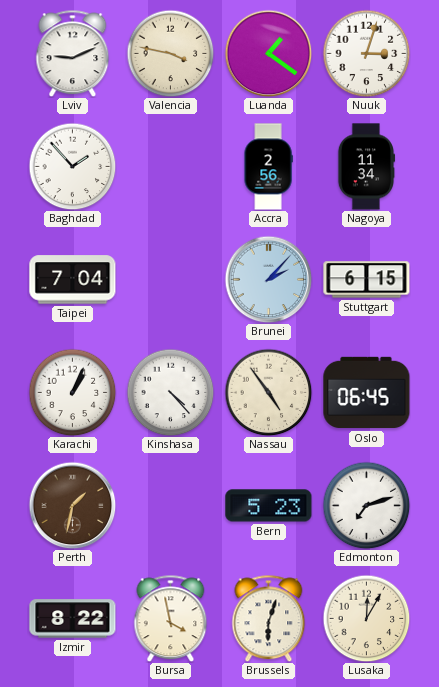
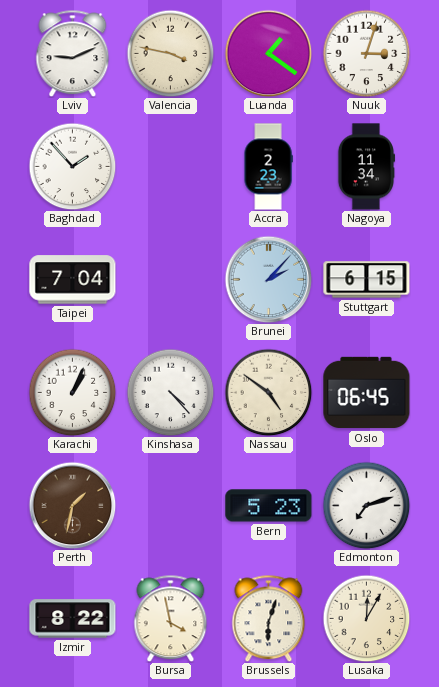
Accra: 2:56 -> 2:23
Nassau: 4:54 -> 4:51
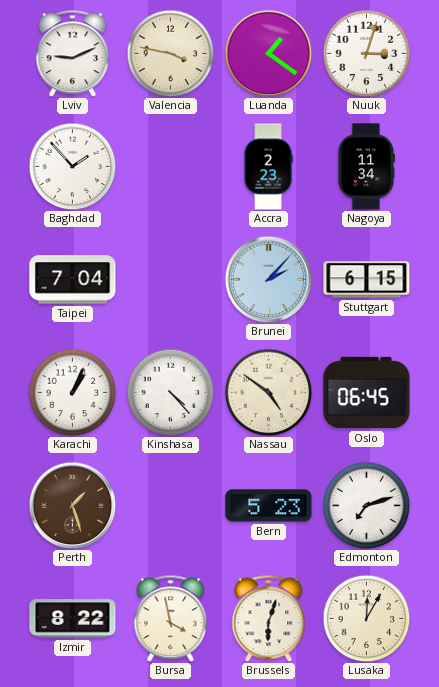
Perth: 1:32 -> 1:27
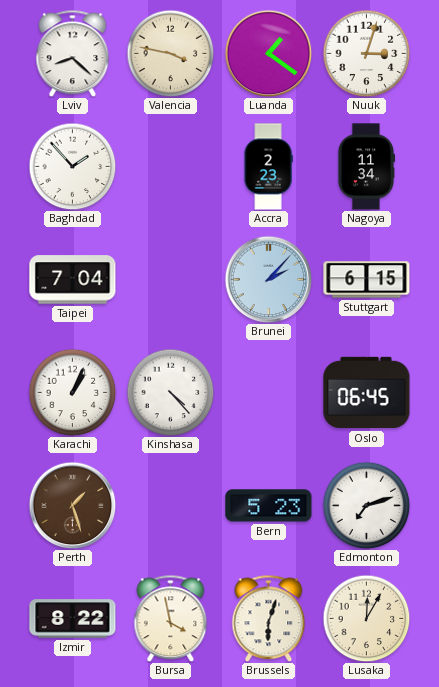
Lviv: 9:11 -> 8:22
Nassau: 4:51 -> none
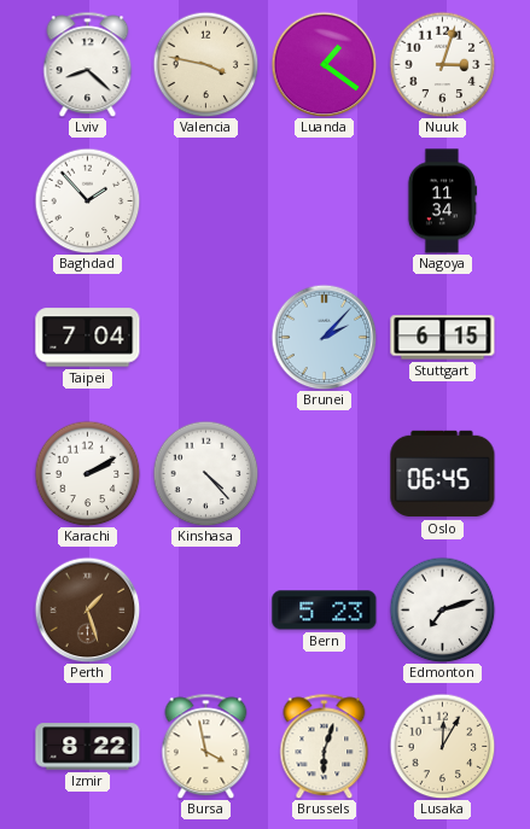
Accra: 2:23 -> none
Karachi: 1:04 -> 2:10
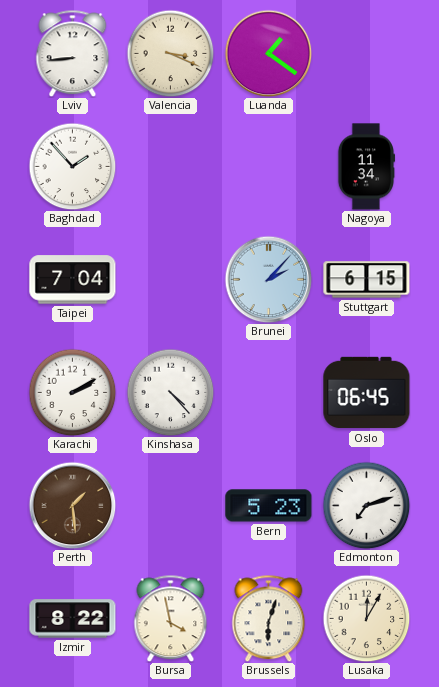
Lviv: 8:22 -> 8:44
Valencia: 3:47 -> 3:19
Nuuk: 3:03 -> none
Perth: 1:27 -> 1:29
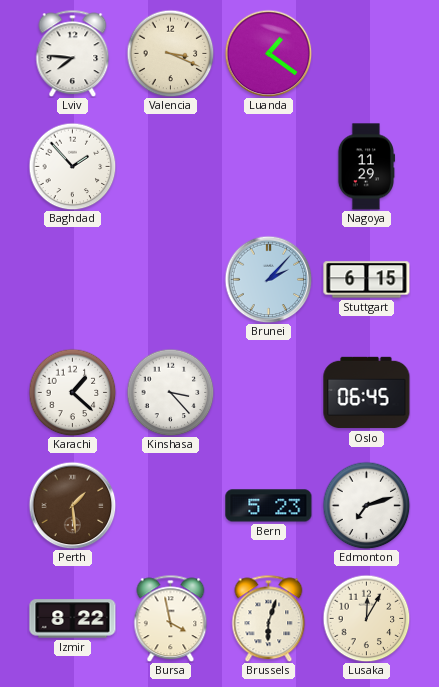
Lviv: 8:44 -> 7:46
Nagoya: 11:34 -> 11:29
Taipei: 7:04 -> none
Karachi: 2:10 -> 1:22
Kinshasa: 4:23 -> 3:23
